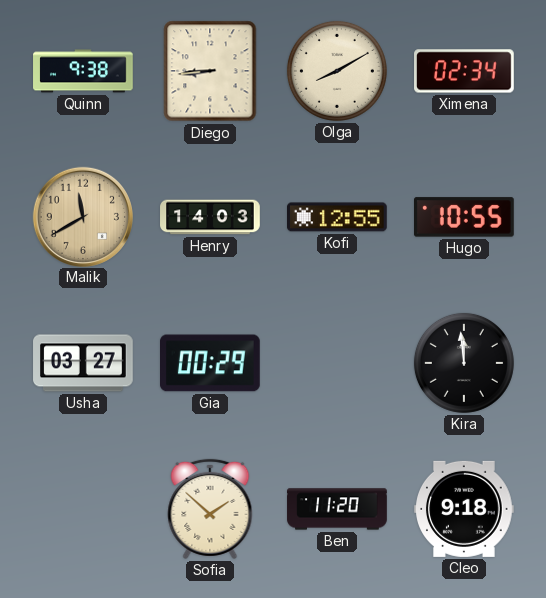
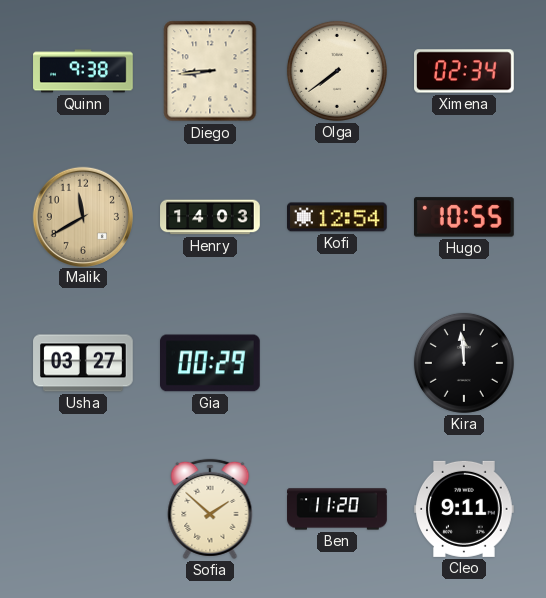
Olga: 8:10 -> 7:39
Kofi: 12:55 -> 12:54
Cleo: 9:18 -> 9:11
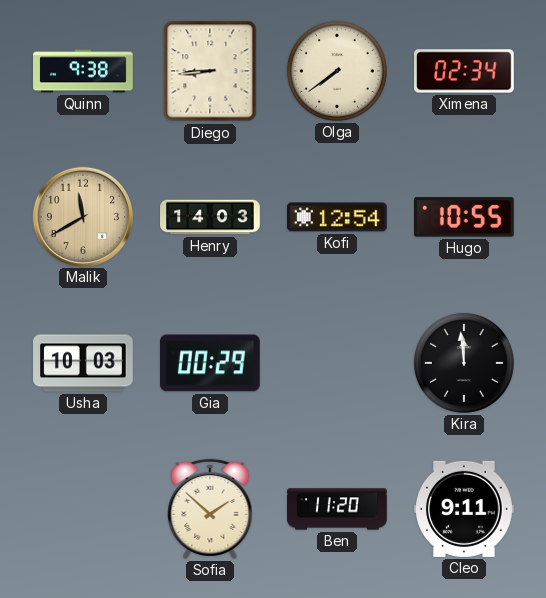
Usha: 03:27 -> 10:03
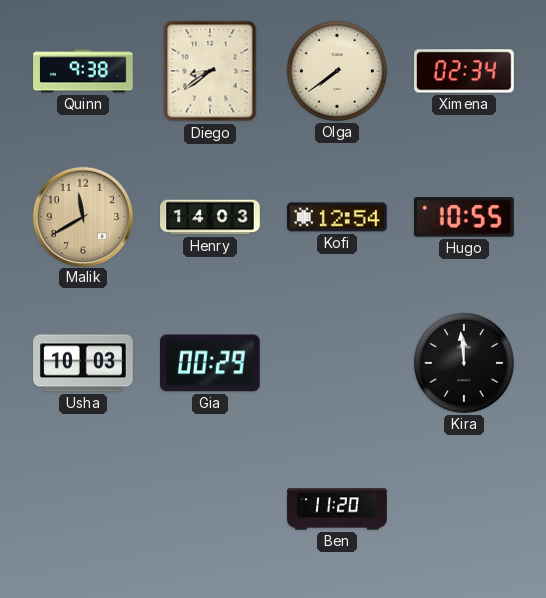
Diego: 8:44 -> 8:39
Sofia: 1:52 -> none
Cleo: 9:11 -> none
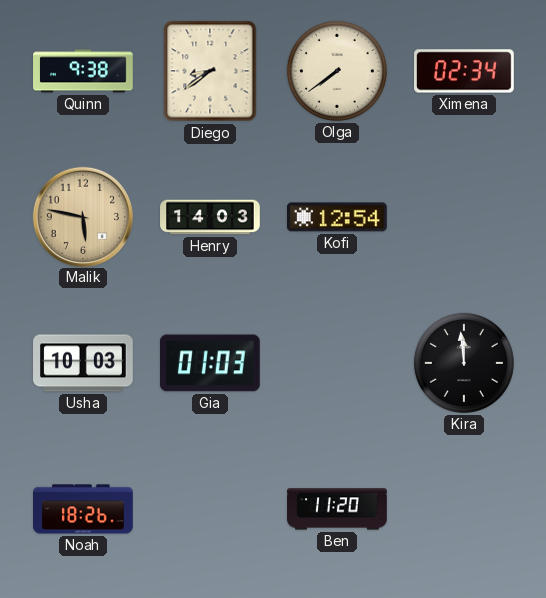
Malik: 11:40 -> 5:47
Hugo: 10:55 -> none
Gia: 00:29 -> 01:03
Noah: none -> 18:26
